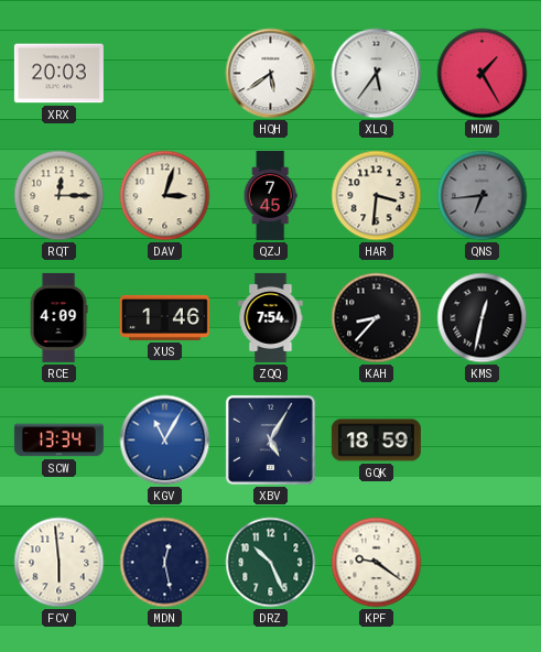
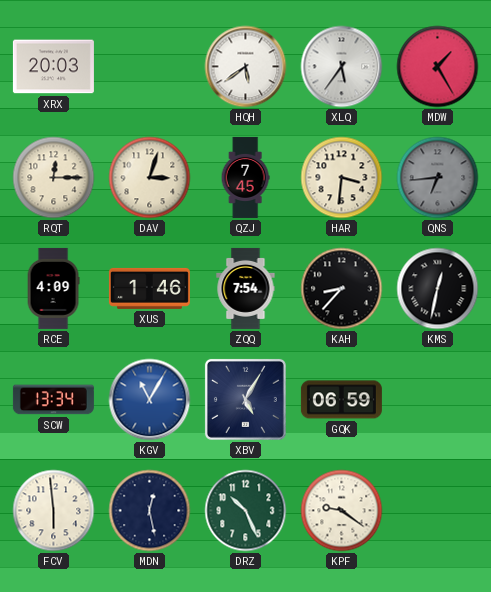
GQK: 18:59 -> 06:59
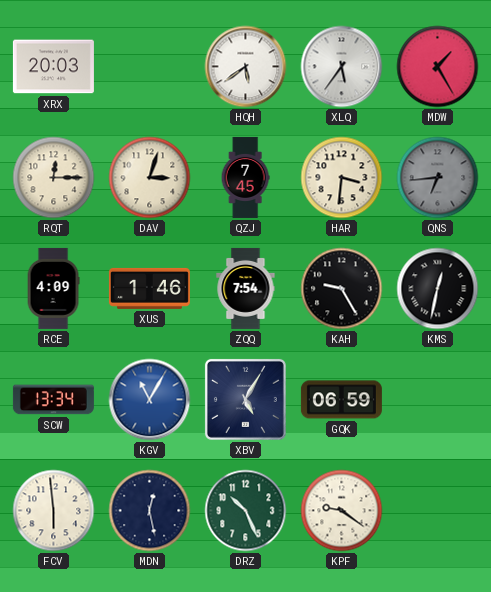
KAH: 8:37 -> 9:25
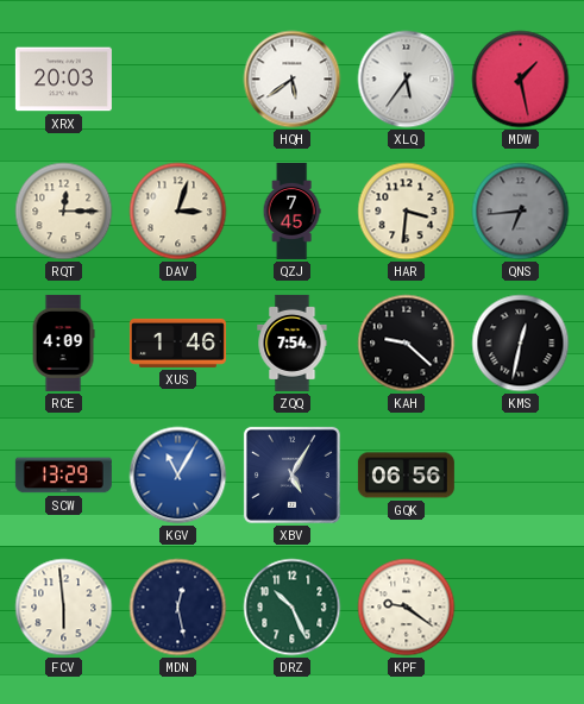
MDW: 1:25 -> 1:28
KAH: 9:25 -> 9:22
SCW: 13:34 -> 13:29
GQK: 06:59 -> 06:56
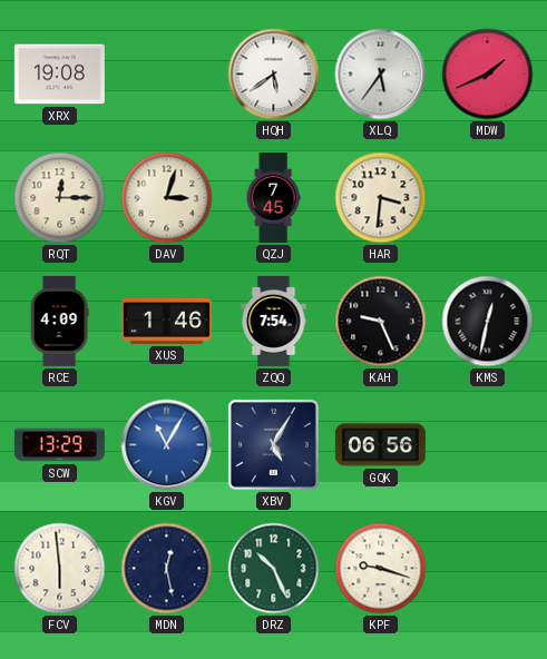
XRX: 20:03 -> 19:08
MDW: 1:28 -> 1:41
QNS: 6:44 -> none
KAH: 9:22 -> 9:26
KPF: 9:21 -> 9:18
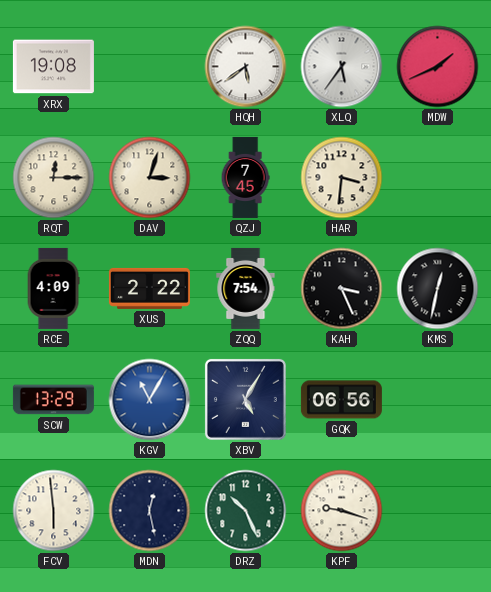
XUS: 1:46 -> 2:22
KAH: 9:26 -> 3:26
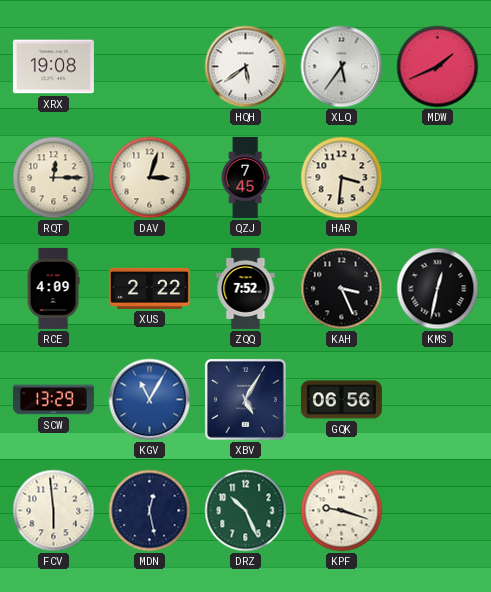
ZQQ: 7:54 -> 7:52
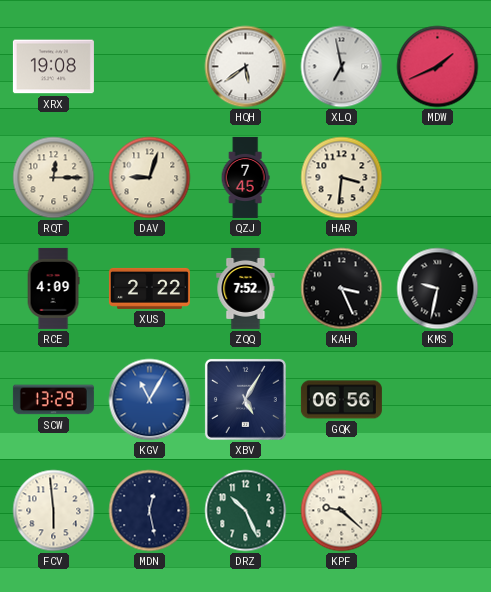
XLQ: 5:36 -> 6:58
DAV: 3:03 -> 9:03
KMS: 12:32 -> 9:32
KPF: 9:18 -> 9:22
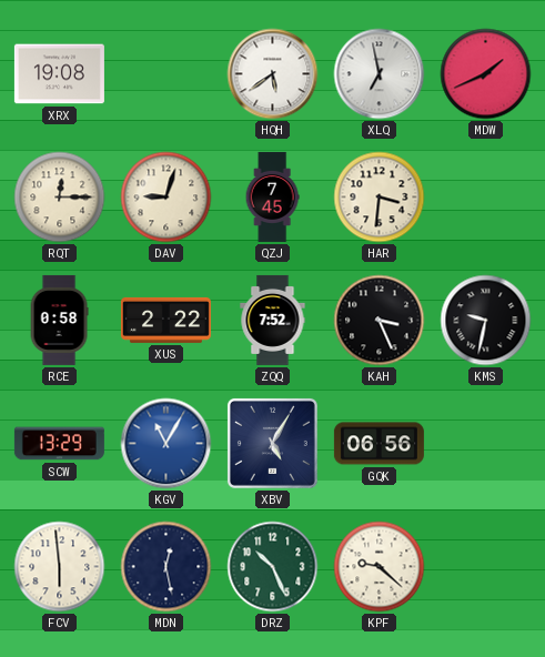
RCE: 4:09 -> 0:58
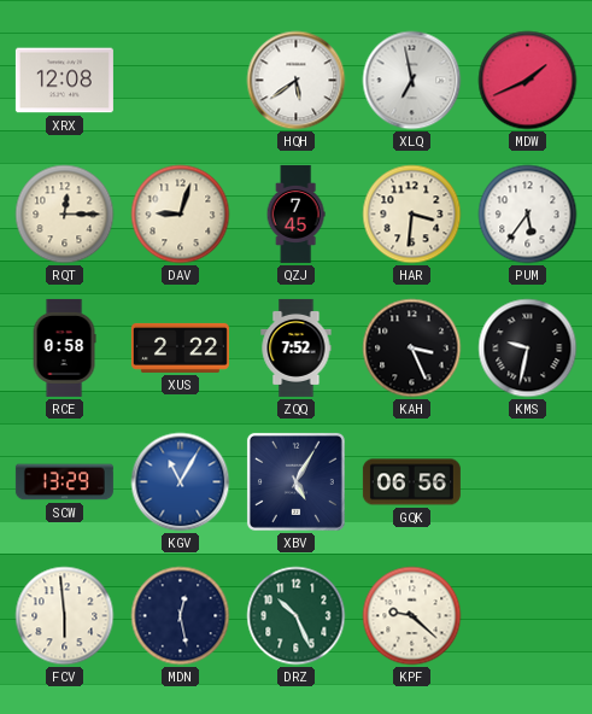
XRX: 19:08 -> 12:08
PUM: none -> 5:36
